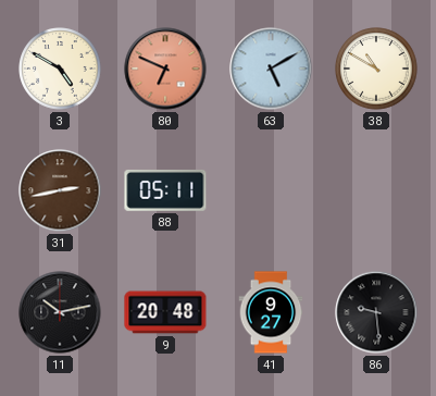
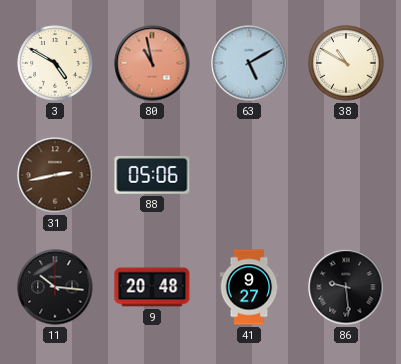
80: 6:49 -> 10:58
88: 05:11 -> 05:06
11: 10:13 -> 10:16
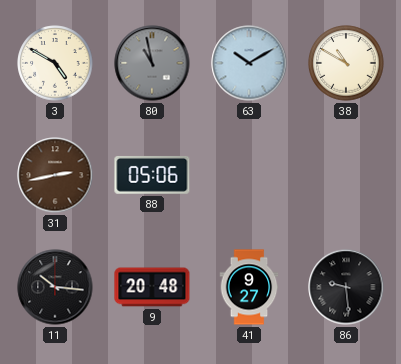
80 dial: salmon -> grey
63: 5:10 -> 10:10
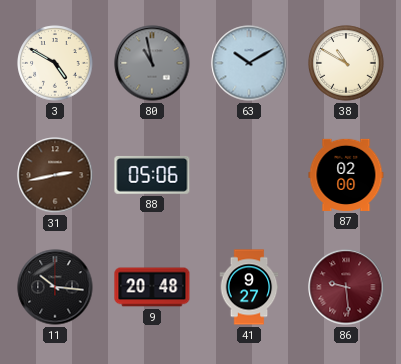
87: none -> 02:00
86 dial: black -> burgundy
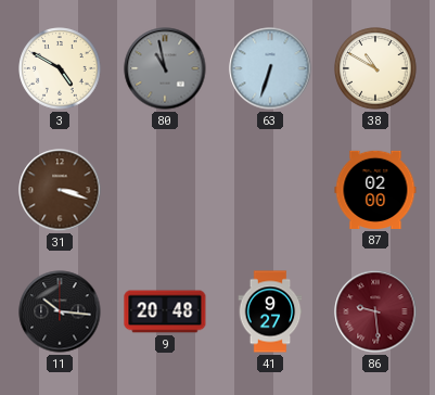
63: 10:10 -> 6:33
31: 2:43 -> 3:18
88: 05:06 -> none
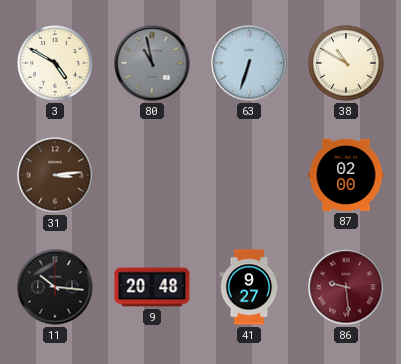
31: 3:18 -> 3:14
